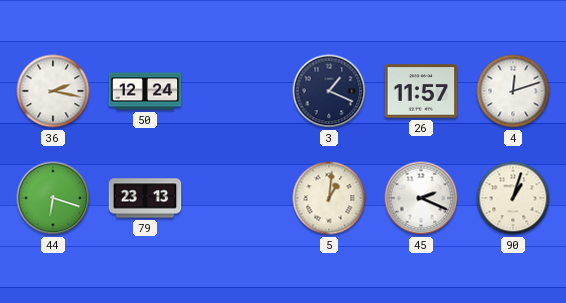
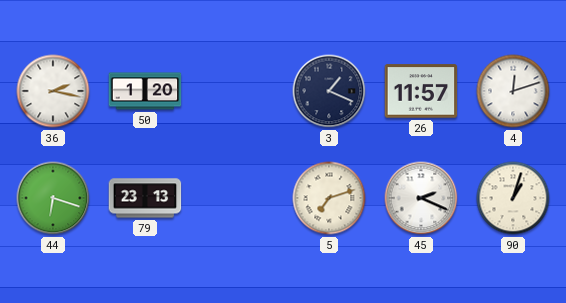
50: 12:24 -> 1:20
5: 1:01 -> 7:12
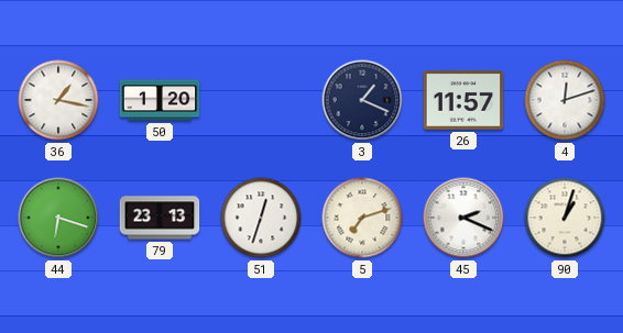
36: 2:17 -> 1:17
51: none -> 12:33
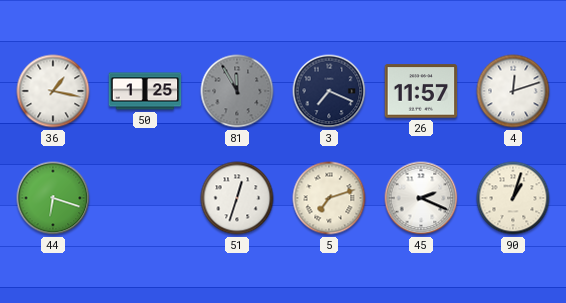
50: 1:20 -> 1:25
81: none -> 11:55
3: 1:19 -> 7:19
79: 23:13 -> none
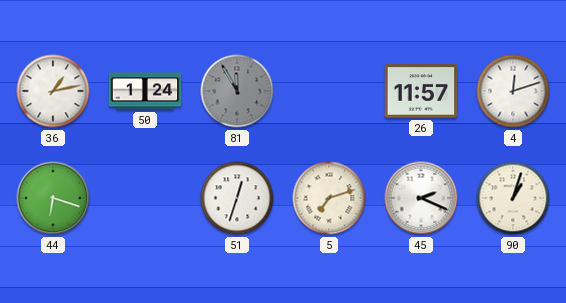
36: 1:17 -> 1:13
50: 1:25 -> 1:24
3: 7:19 -> none
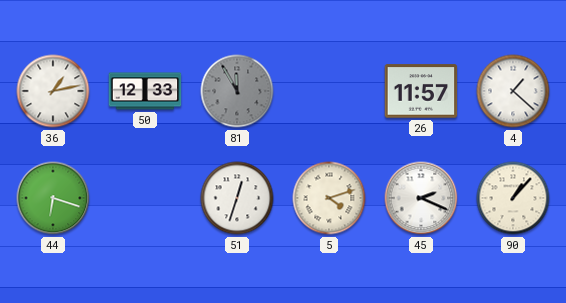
50: 1:24 -> 12:33
4: 12:12 -> 1:22
5: 7:12 -> 4:12
90: 1:03 -> 1:07
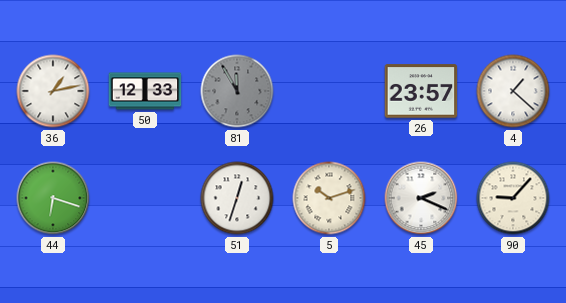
26: 11:57 -> 23:57
5: 4:12 -> 10:12
90: 1:07 -> 9:07
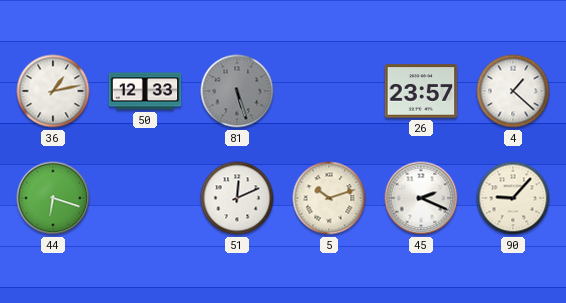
81: 11:55 -> 5:27
51: 12:33 -> 12:11
